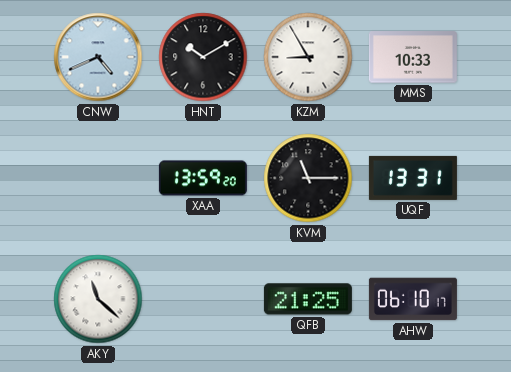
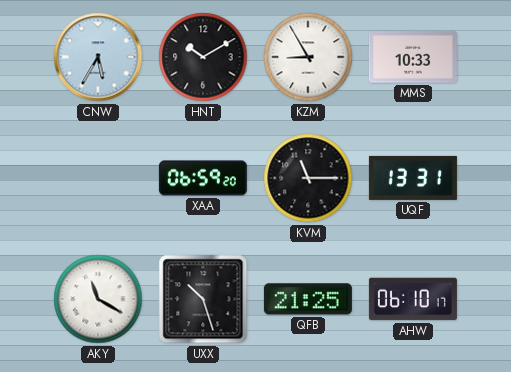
CNW: 4:41 -> 5:35
XAA: 13:59 -> 06:59
AKY: 11:22 -> 11:20
UXX: none -> 10:27
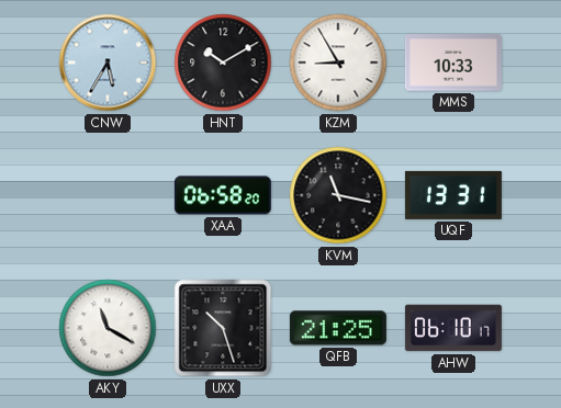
XAA: 06:59 -> 06:58
KVM: 11:15 -> 11:17
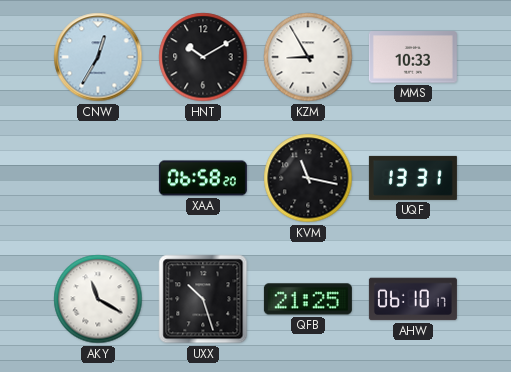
CNW: 5:35 -> 12:35
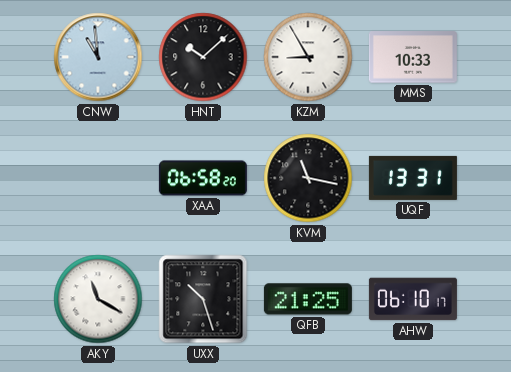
CNW: 12:35 -> 10:59
HNT: 10:10 -> 10:08
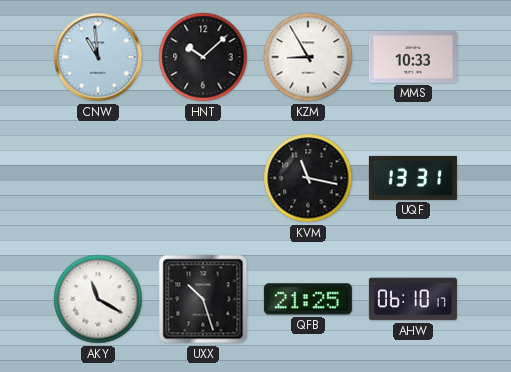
XAA: 06:58 -> none
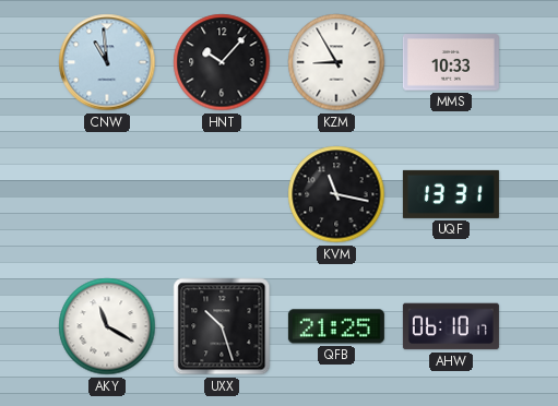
HNT: 10:08 -> 10:07
